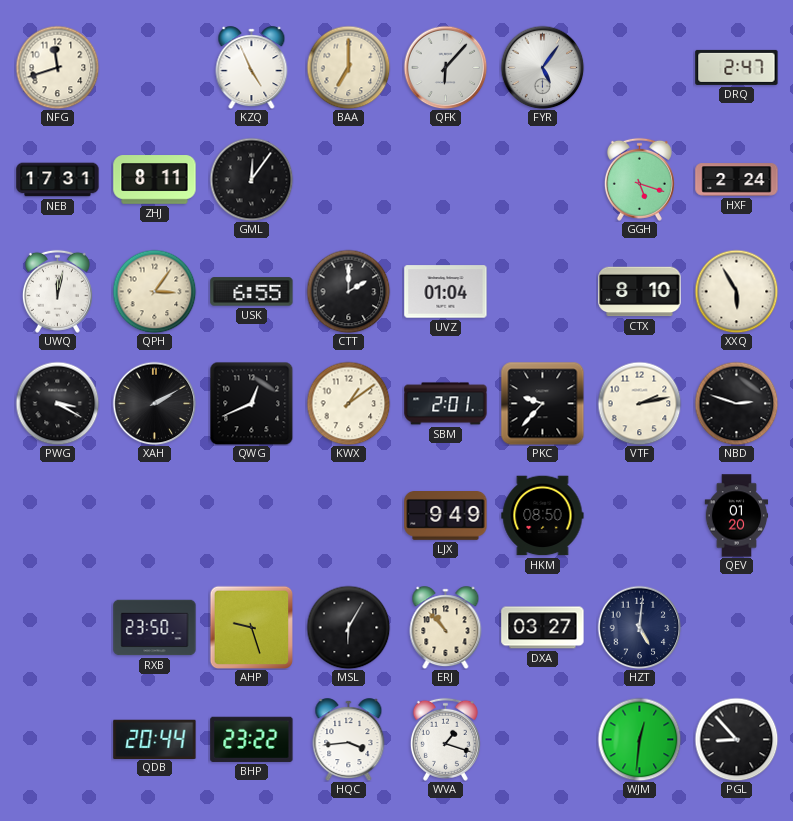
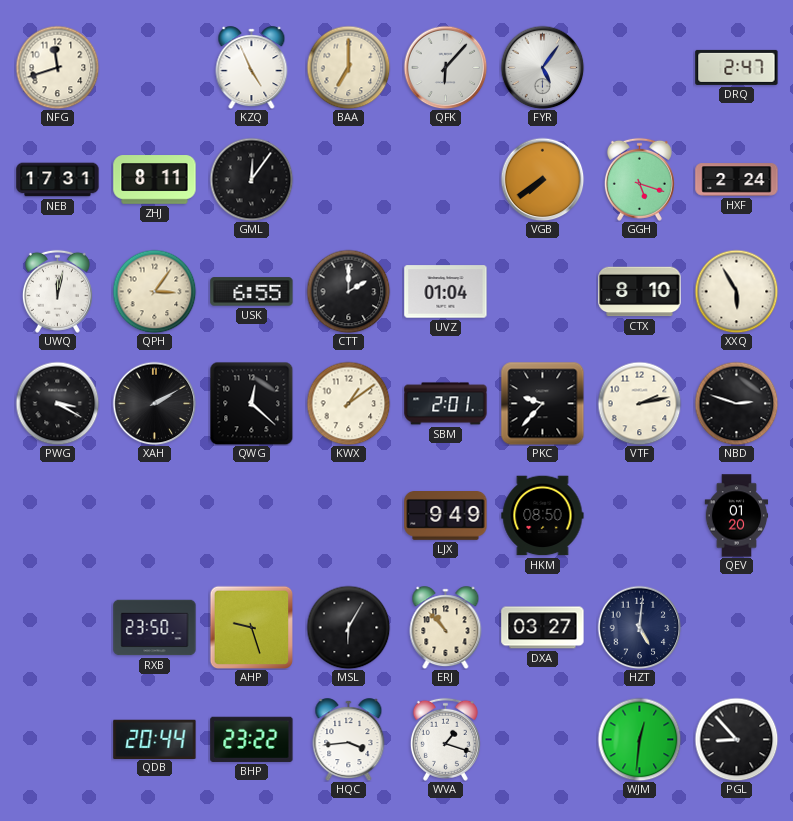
VGB: none -> 7:39
QWG: 12:41 -> 12:22
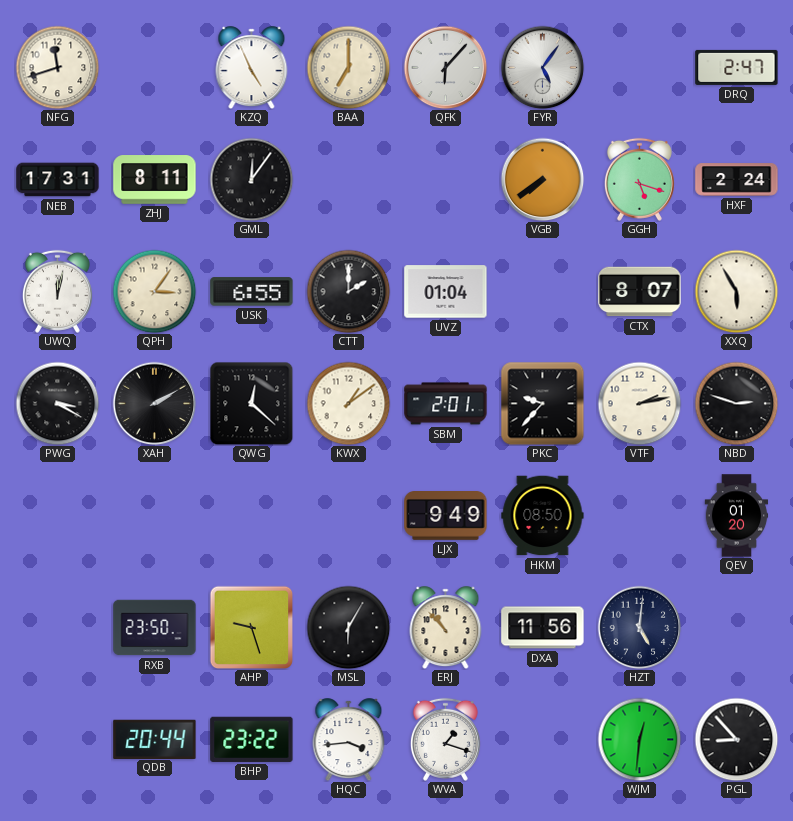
CTX: 8:10 -> 8:07
DXA: 03:27 -> 11:56
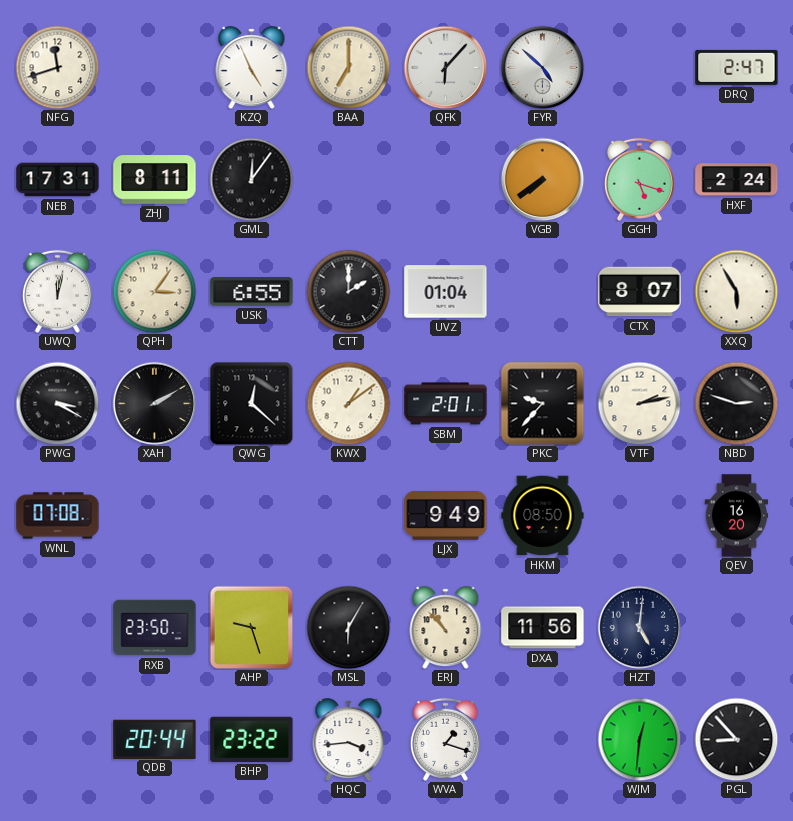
FYR: 5:06 -> 4:52
WNL: none -> 07:08
QEV: 01:20 -> 16:20
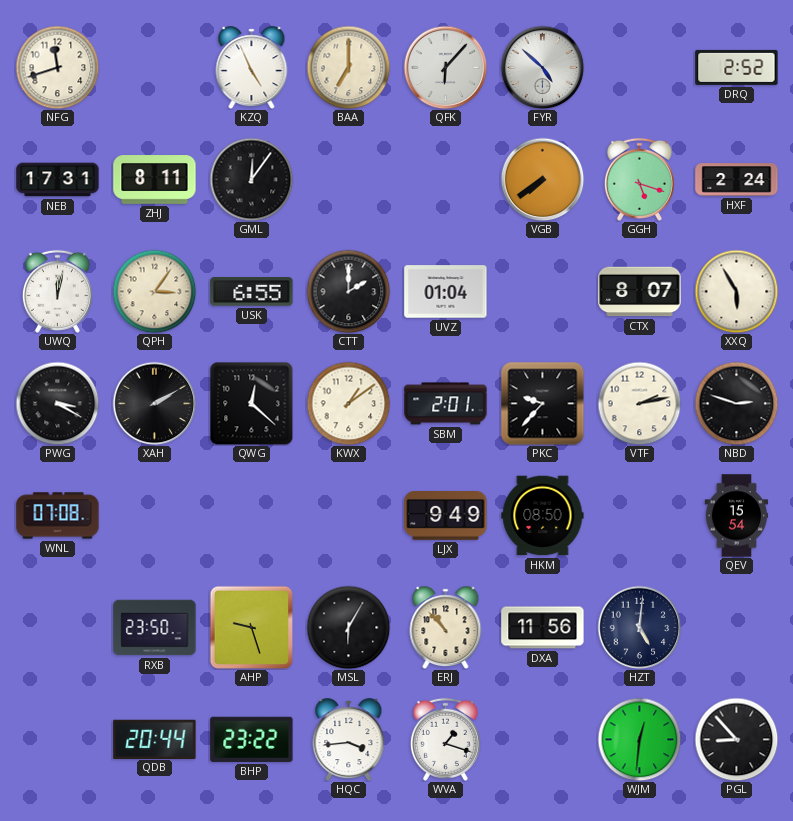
DRQ: 2:47 -> 2:52
QEV: 16:20 -> 15:54
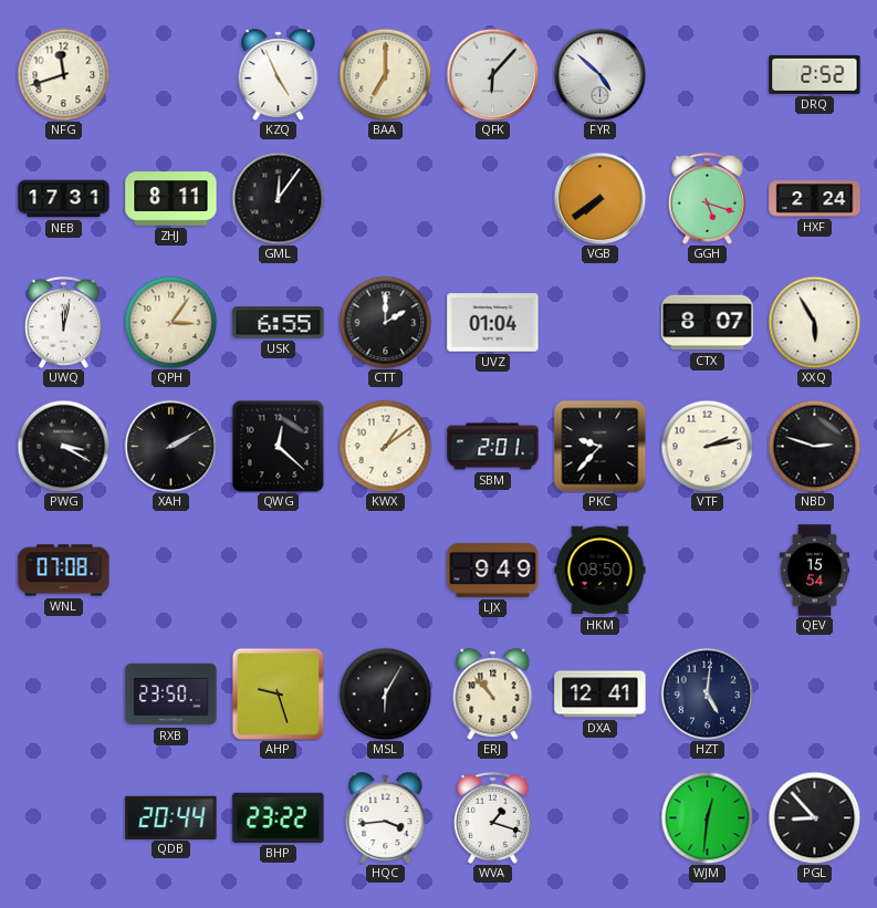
DXA: 11:56 -> 12:41
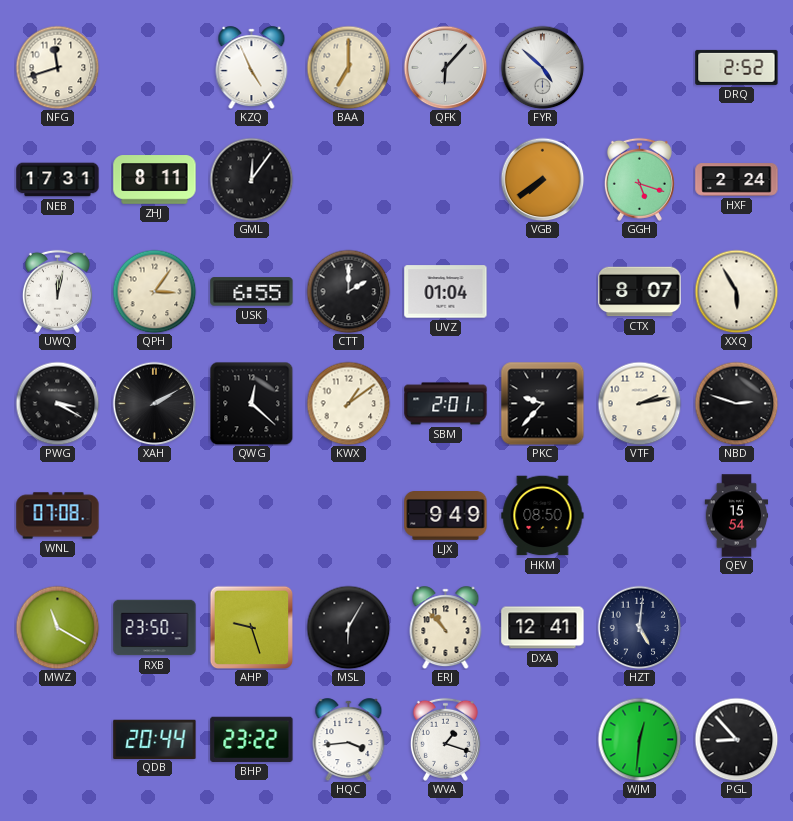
MWZ: none -> 11:20
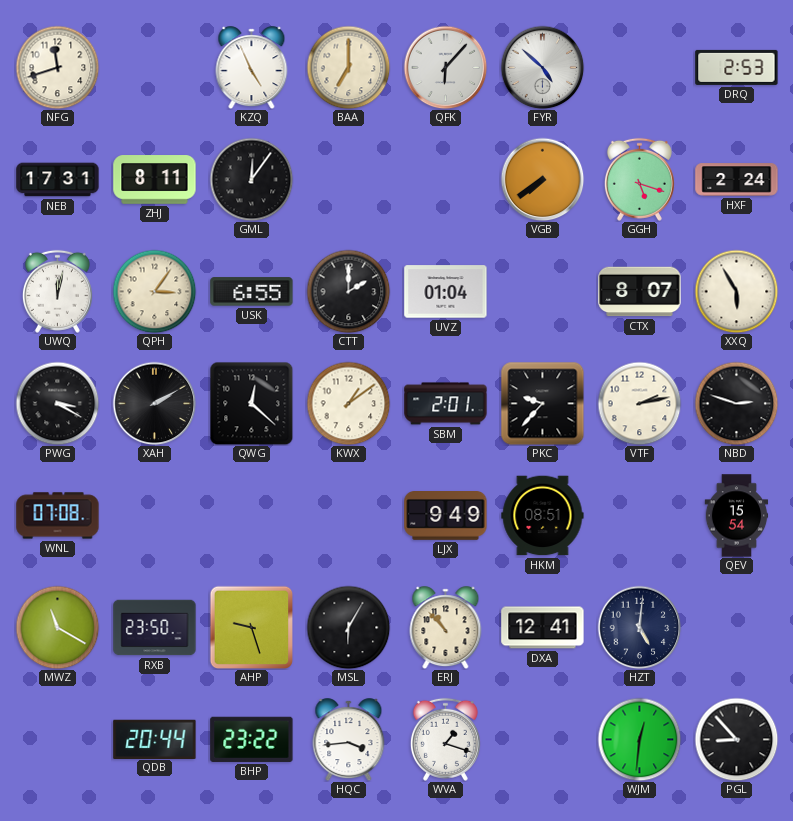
DRQ: 2:52 -> 2:53
HKM: 08:50 -> 08:51
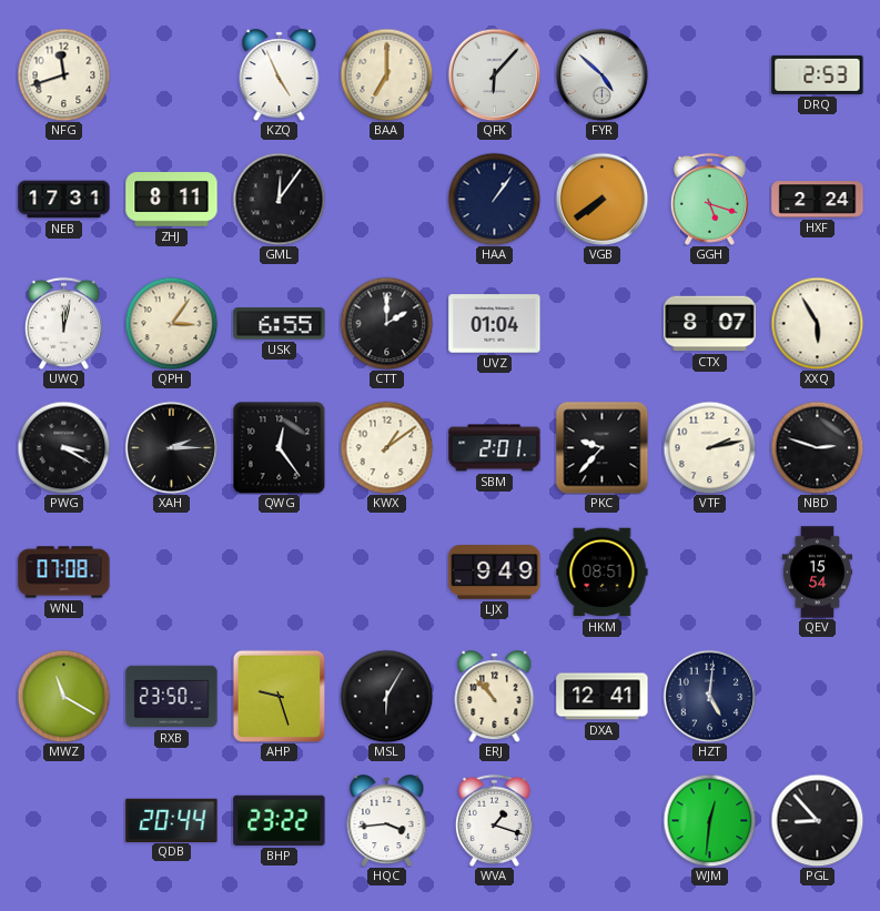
HAA: none -> 1:06
XAH: 2:10 -> 2:15
QWG: 12:22 -> 12:24
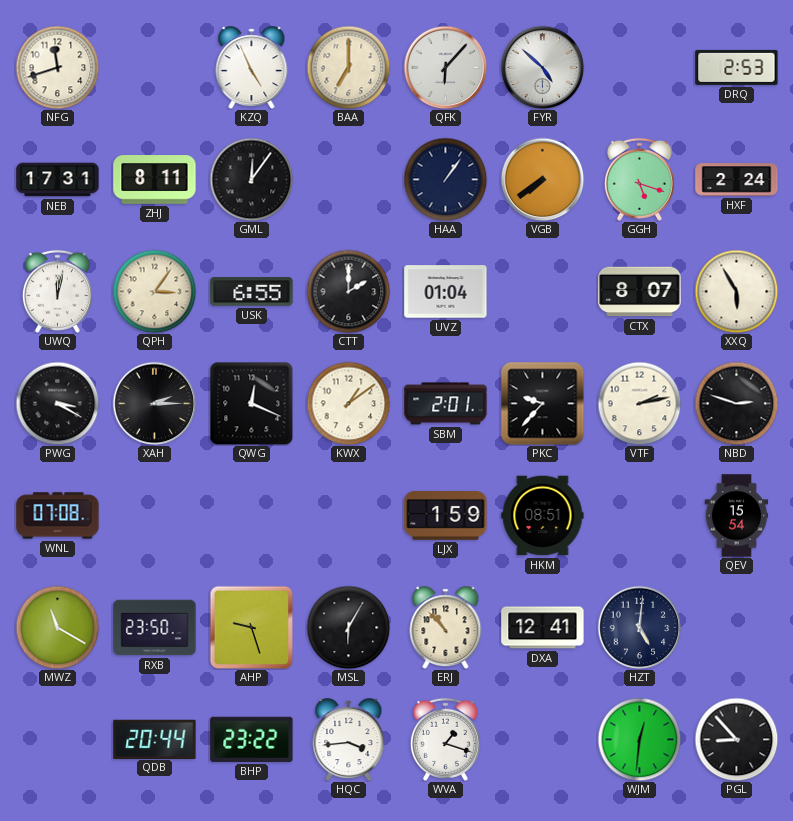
QWG: 12:24 -> 12:19
LJX: 9:49 -> 1:59
